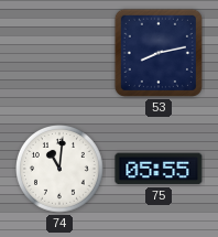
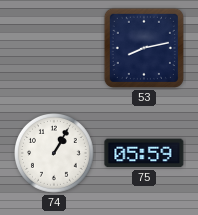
74: 11:01 -> 1:05
75: 05:55 -> 05:59
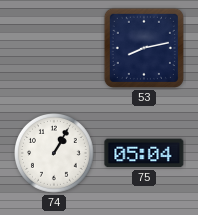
75: 05:59 -> 05:04
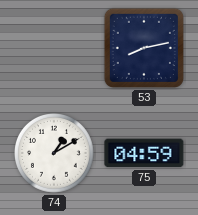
74: 1:05 -> 1:10
75: 05:04 -> 04:59
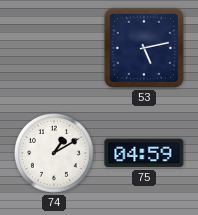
53: 8:13 -> 5:13
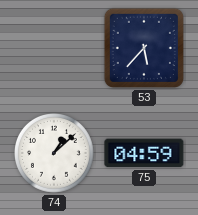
53: 5:13 -> 5:37
74: 1:10 -> 1:08
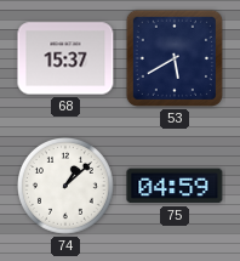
68: none -> 15:37
53: 5:37 -> 5:40
